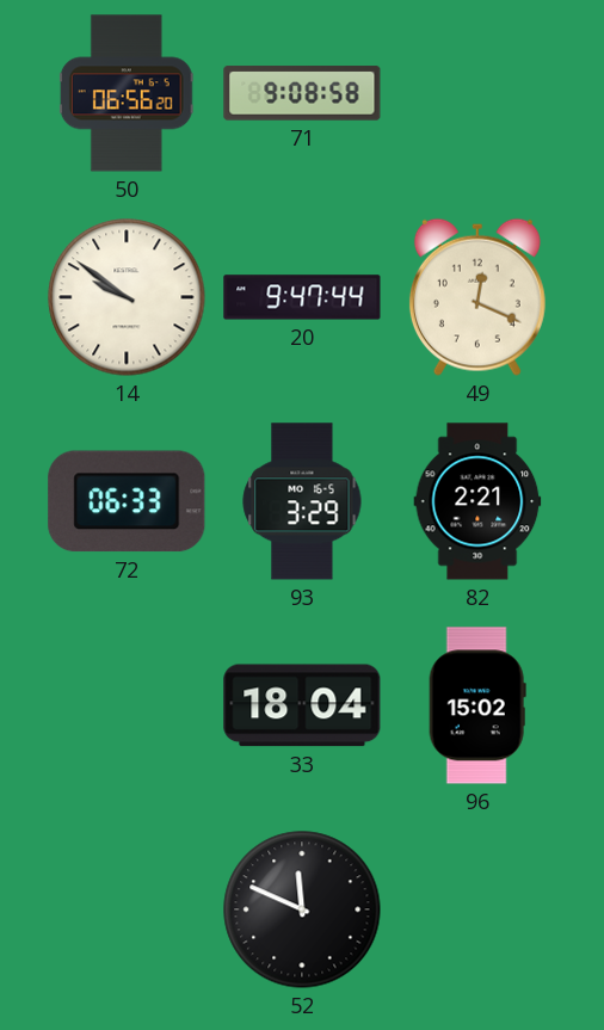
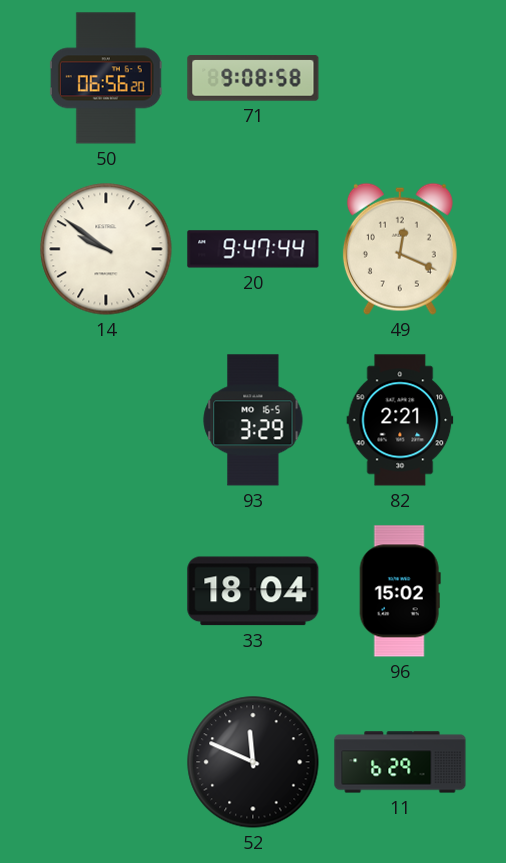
72: 06:33 -> none
11: none -> 6:29
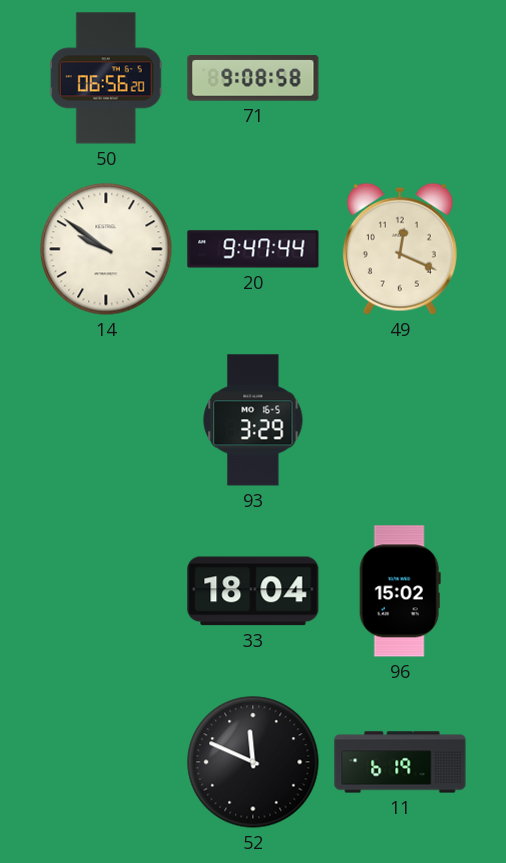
82: 2:21 -> none
11: 6:29 -> 6:19
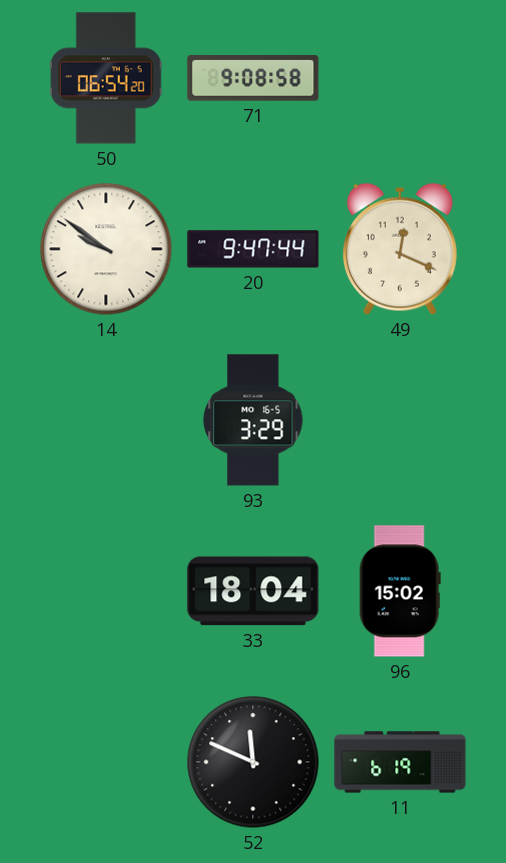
50: 06:56 -> 06:54
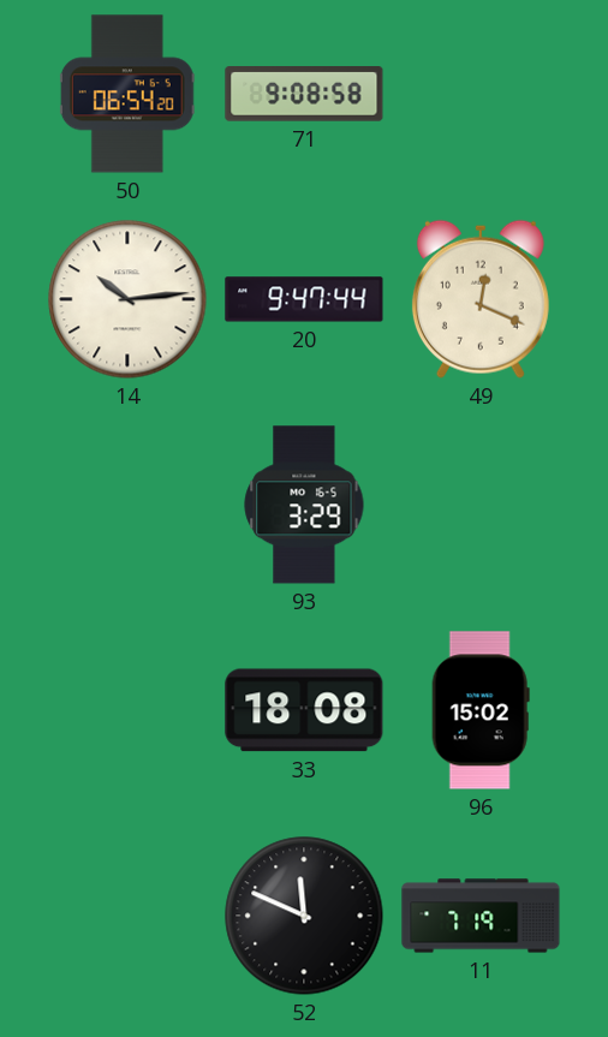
14: 9:51 -> 10:14
33: 18:04 -> 18:08
11: 6:19 -> 7:19
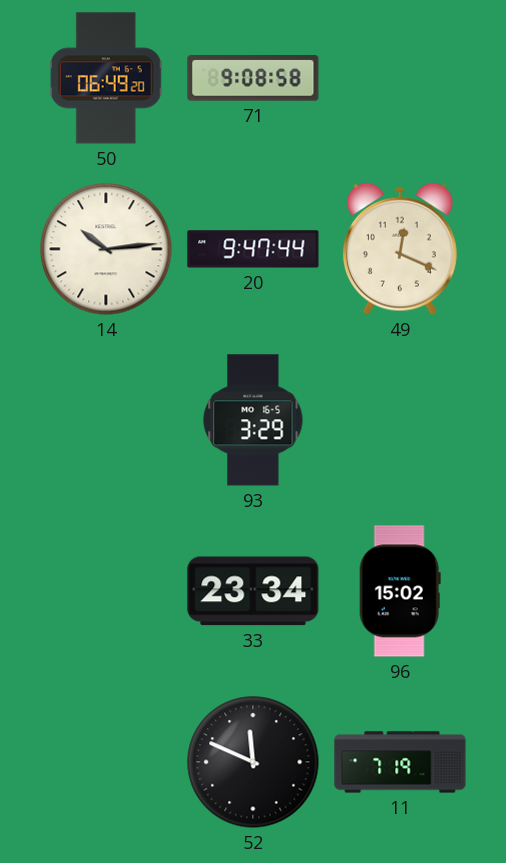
50: 06:54 -> 06:49
33: 18:08 -> 23:34
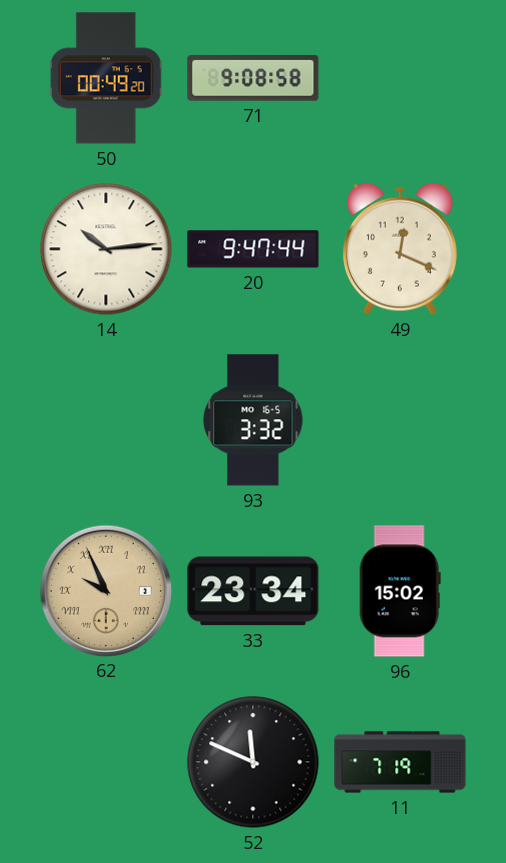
50: 06:49 -> 00:49
93: 3:29 -> 3:32
62: none -> 9:56
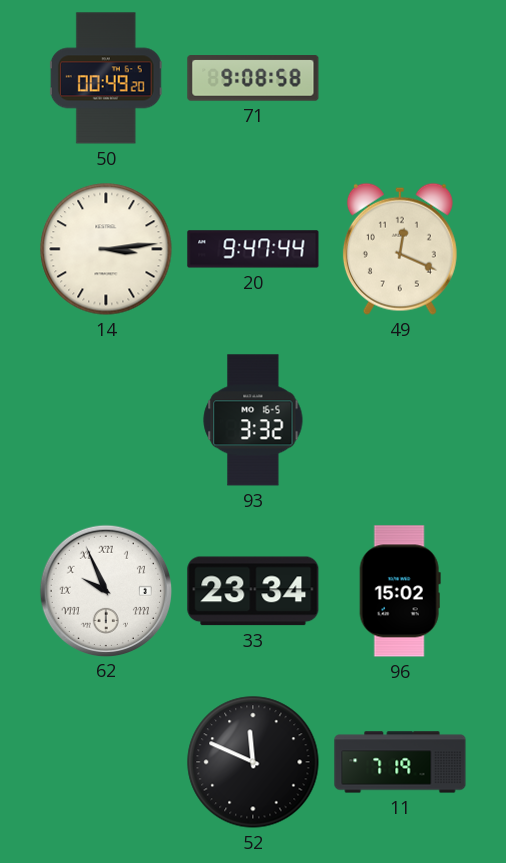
14: 10:14 -> 3:14
62 dial: champagne -> white
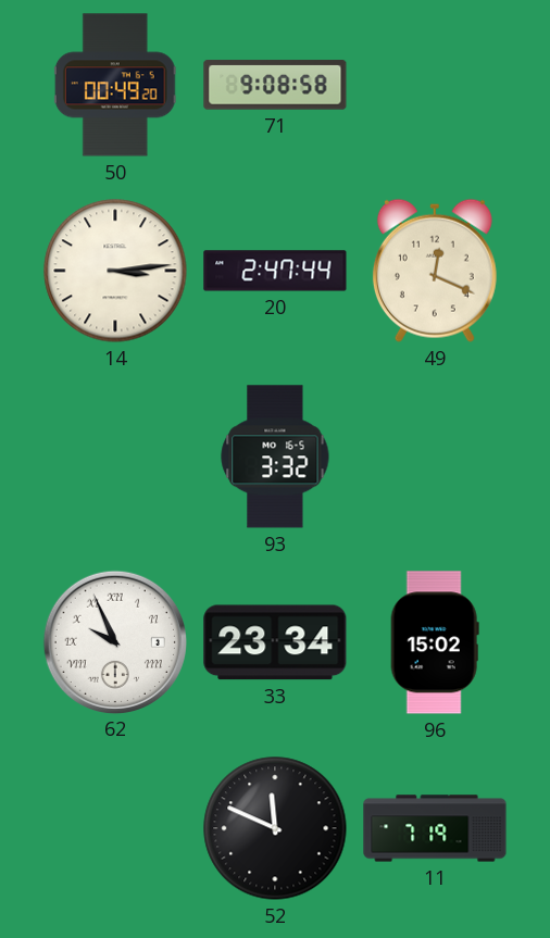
20: 9:47 -> 2:47
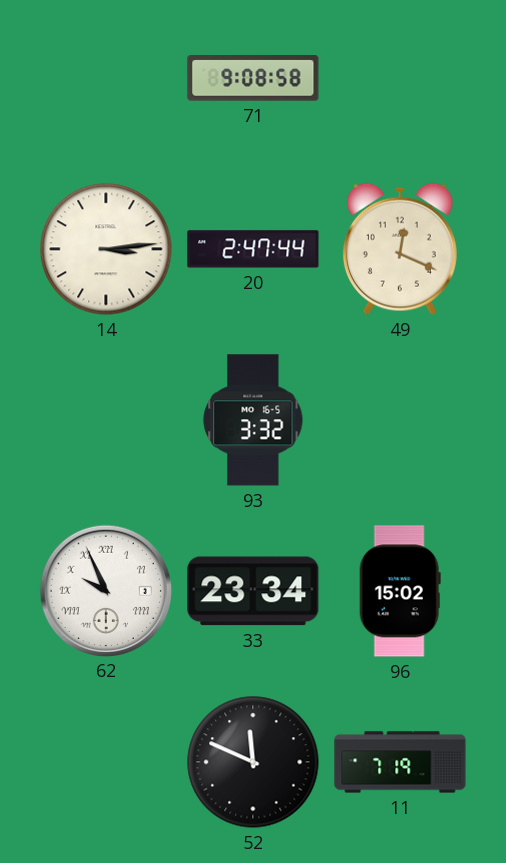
50: 00:49 -> none
